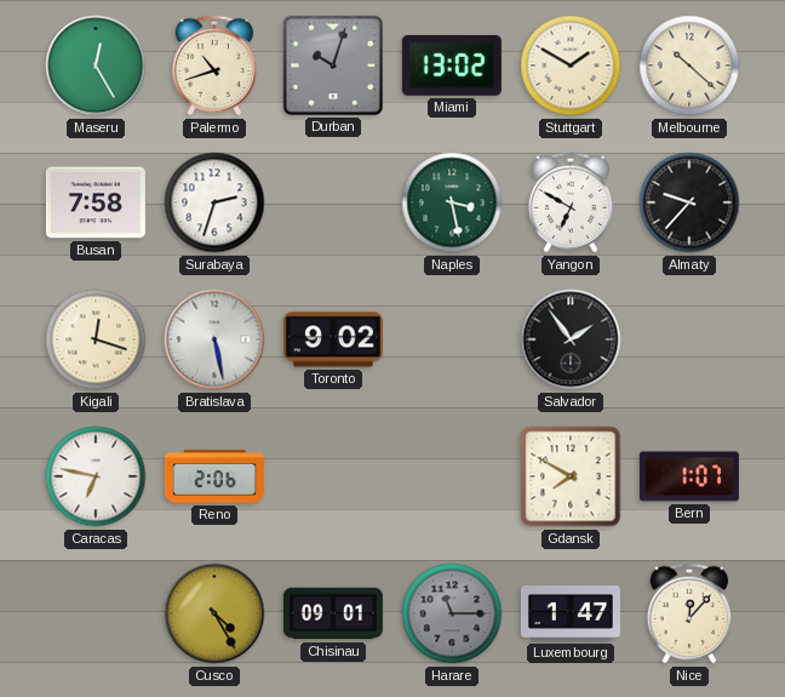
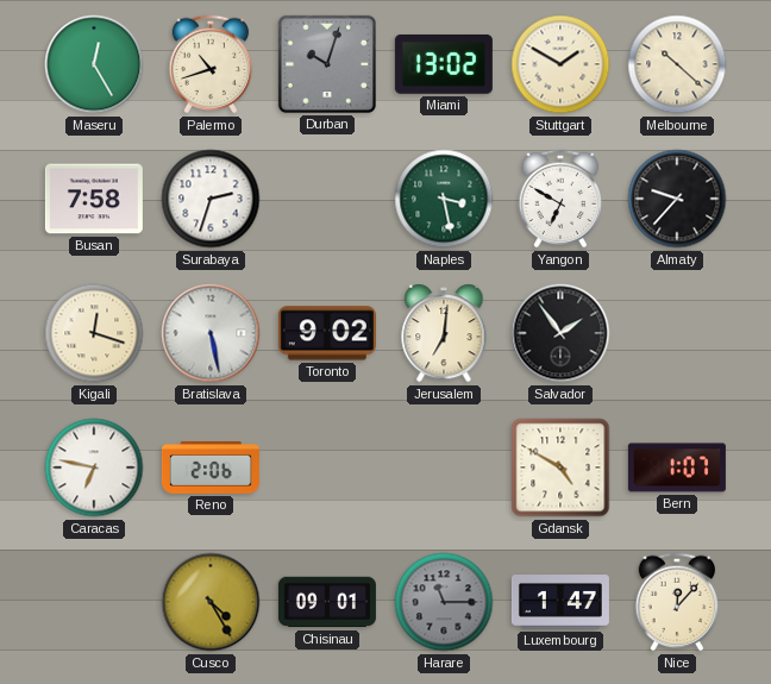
Jerusalem: none -> 7:01
Gdansk: 7:50 -> 4:50
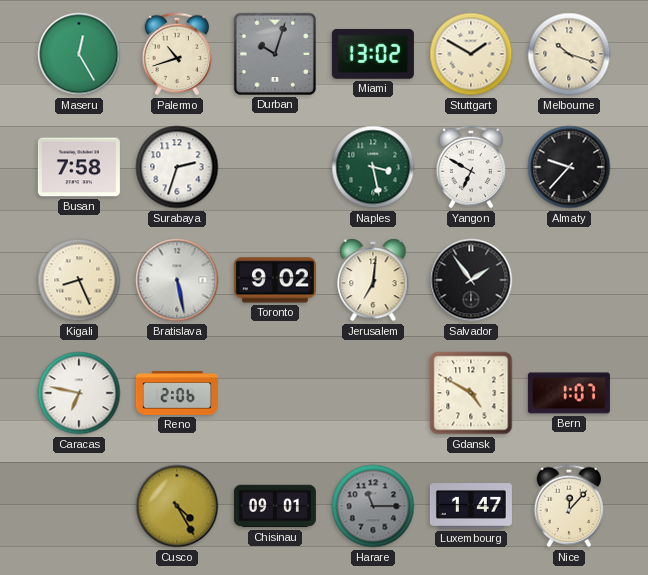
Melbourne: 10:22 -> 10:18
Kigali: 12:18 -> 8:26
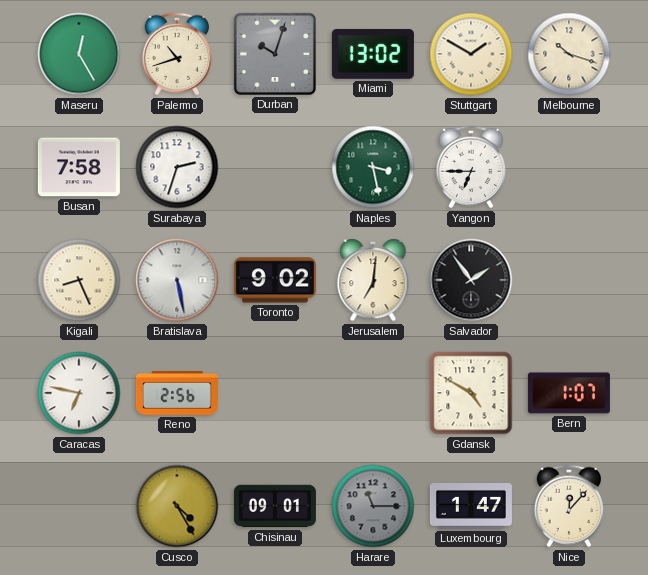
Yangon: 6:50 -> 6:45
Almaty: 9:37 -> none
Reno: 2:06 -> 2:56
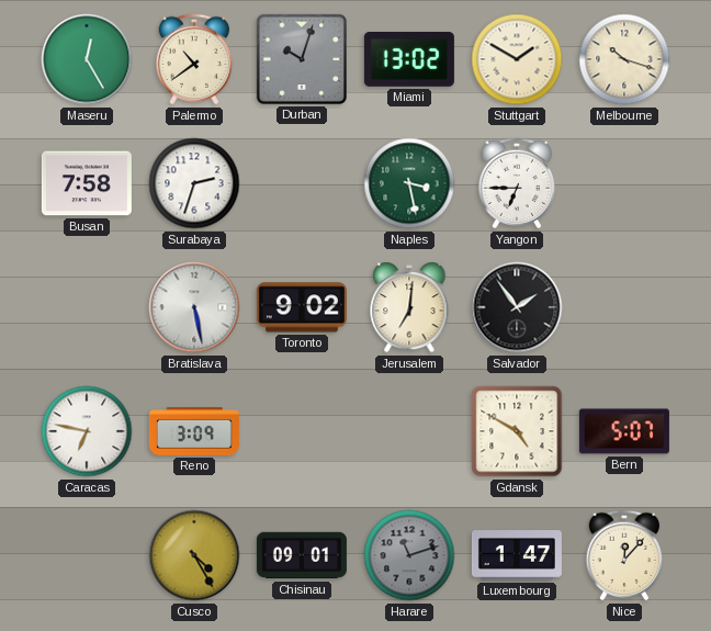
Palermo: 10:42 -> 10:39
Kigali: 8:26 -> none
Reno: 2:56 -> 3:09
Bern: 1:07 -> 5:07
Harare: 11:15 -> 11:12
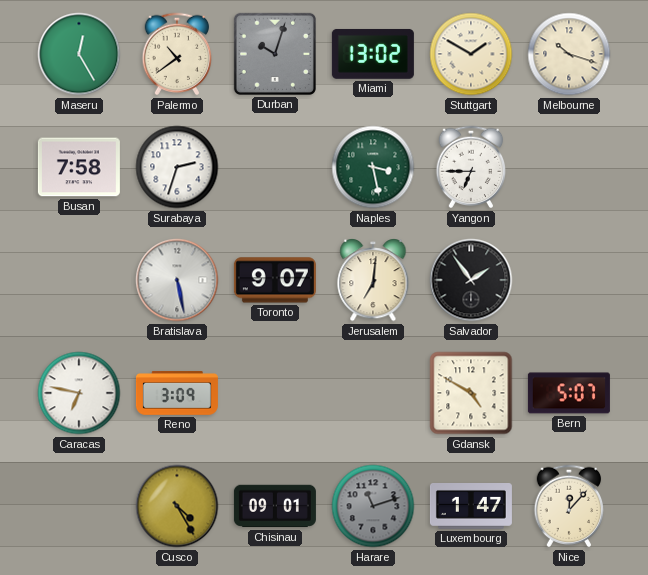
Toronto: 9:02 -> 9:07
